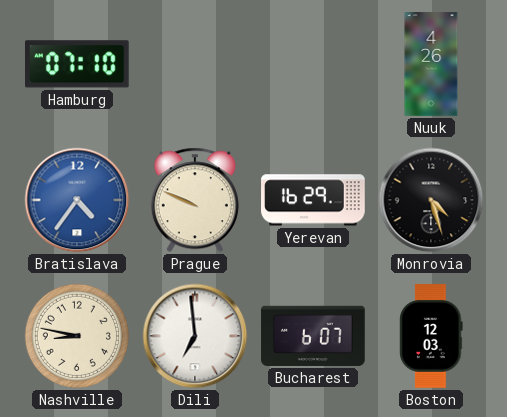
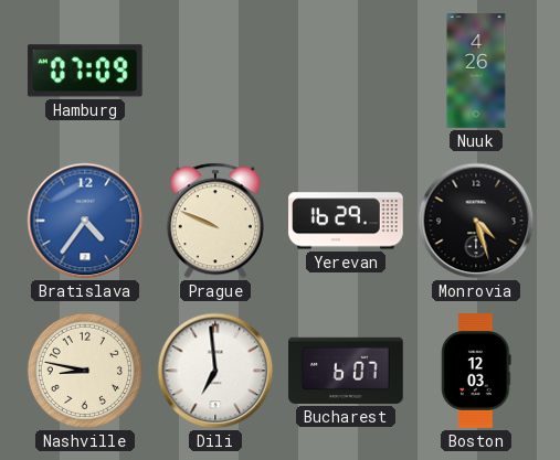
Hamburg: 07:10 -> 07:09
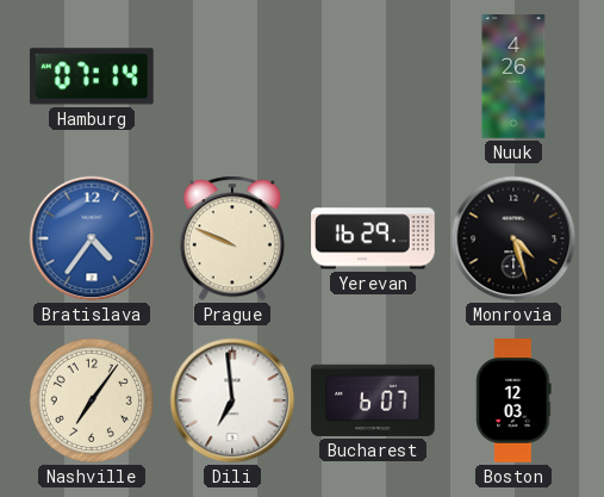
Hamburg: 07:09 -> 07:14
Nashville: 8:47 -> 7:06
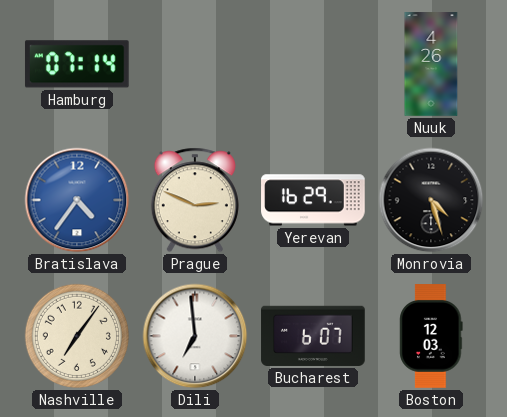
Prague: 9:49 -> 2:49
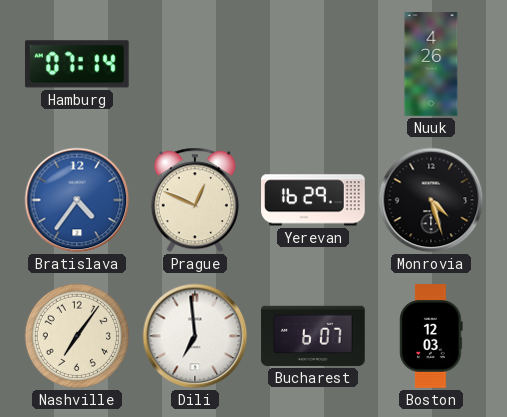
Prague: 2:49 -> 12:49
